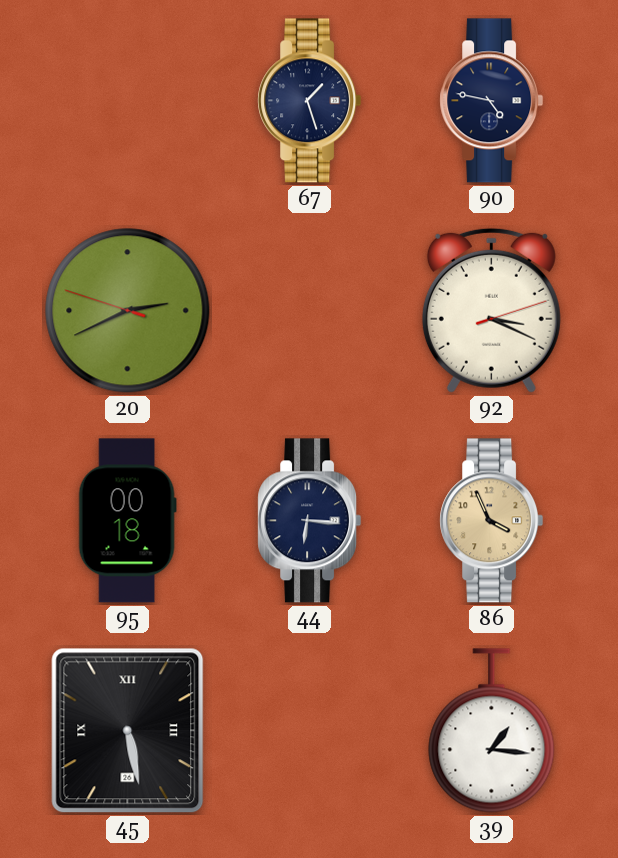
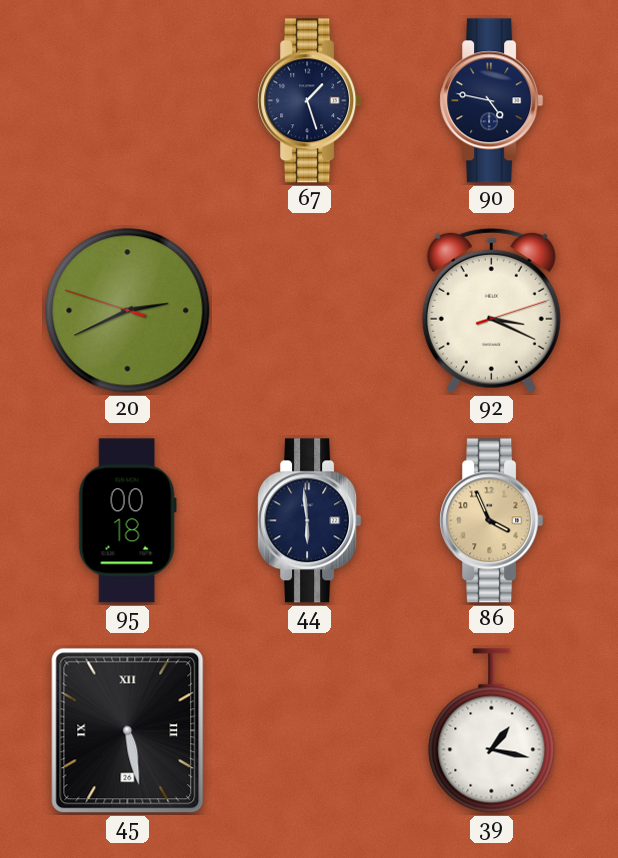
44: 6:16 -> 5:59
39: 1:16 -> 1:17
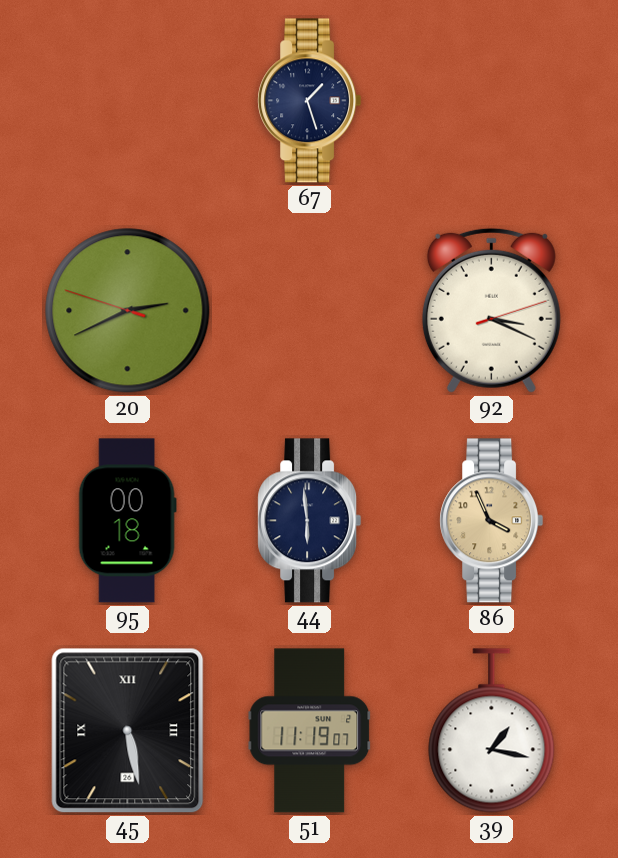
90: 4:47 -> none
51: none -> 11:19
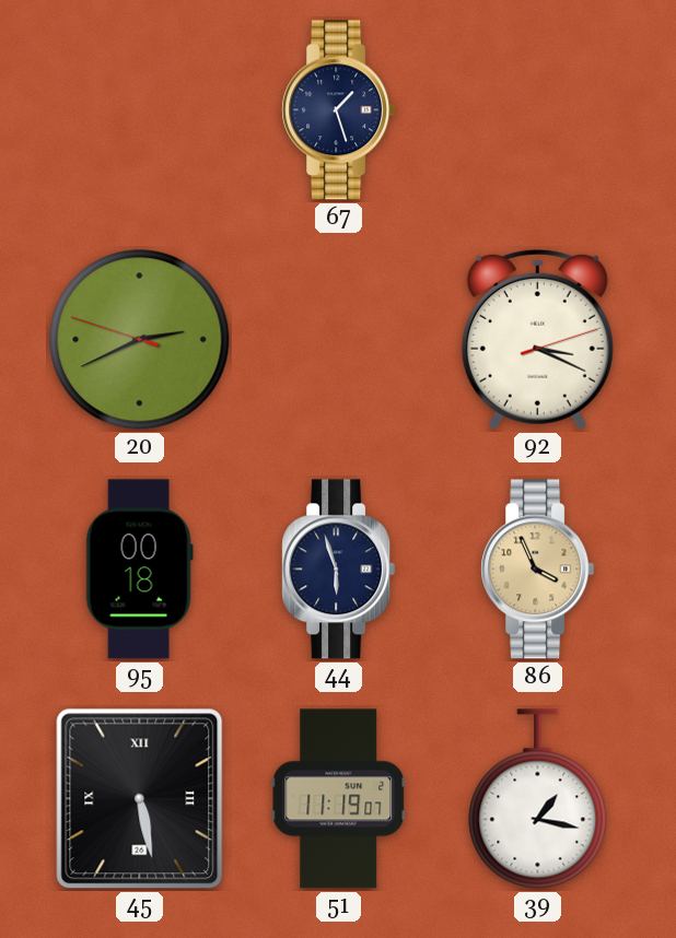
44: 5:59 -> 5:57
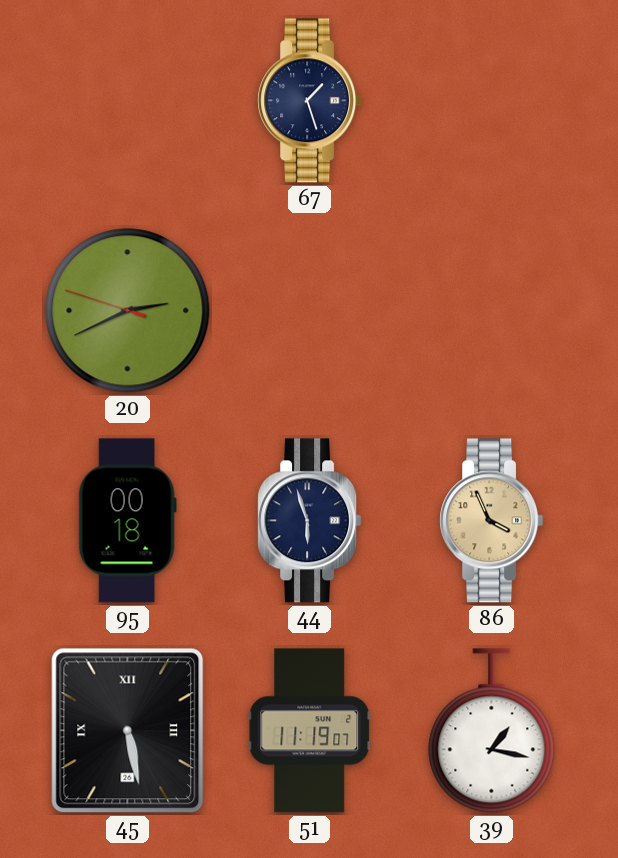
92: 3:19 -> none
